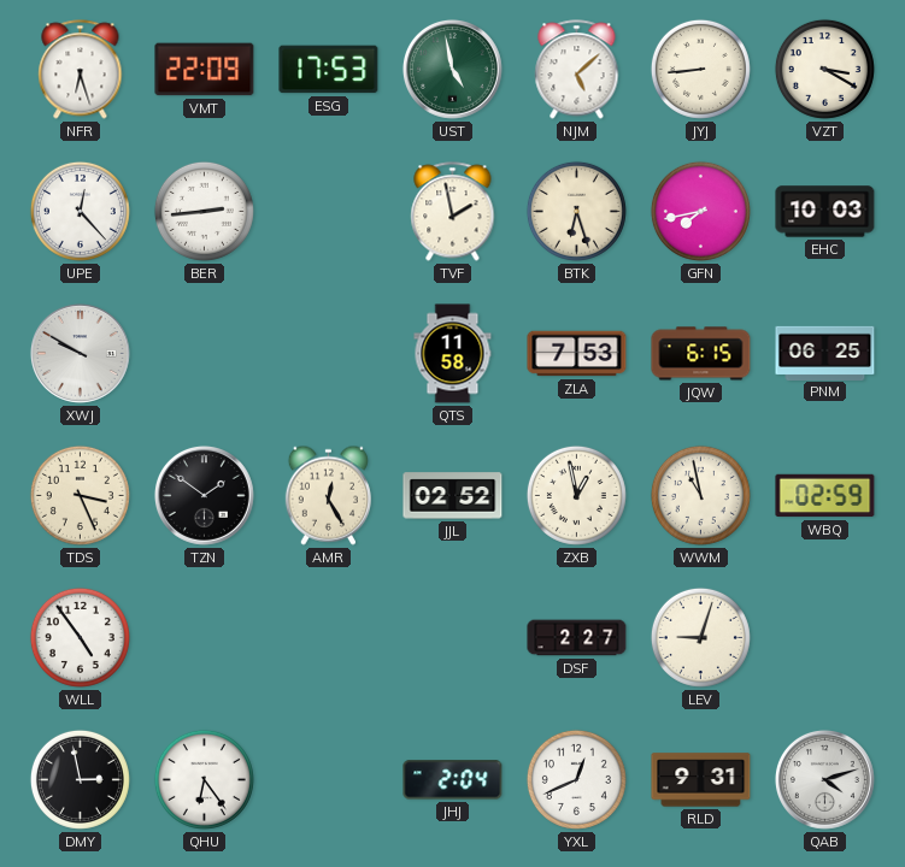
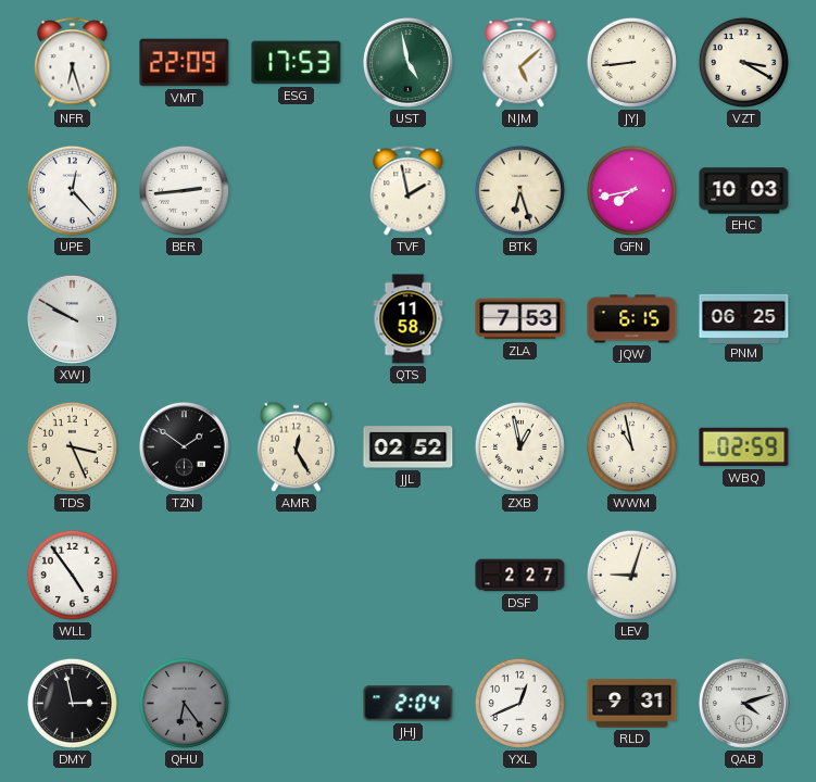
QHU dial: white -> grey
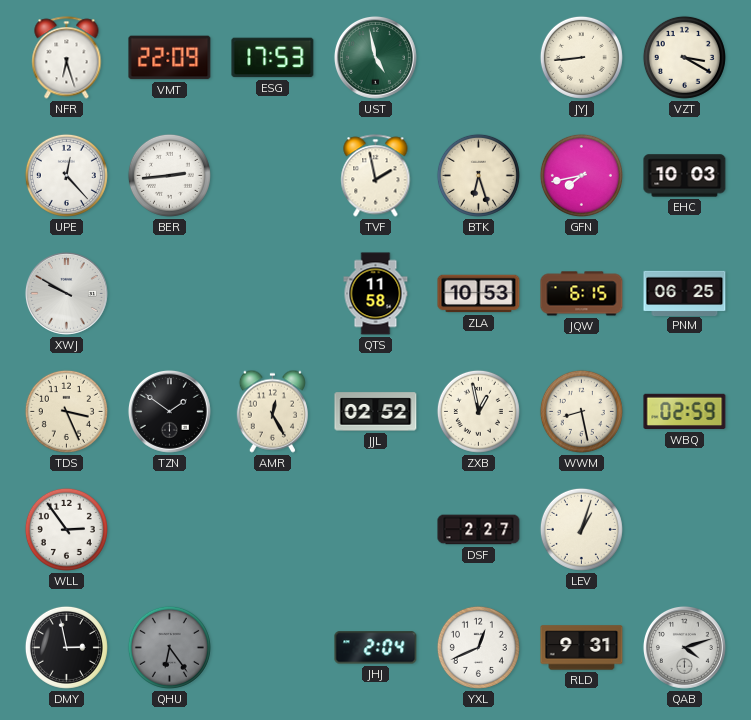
NJM: 5:08 -> none
ZLA: 7:53 -> 10:53
WWM: 10:58 -> 8:28
WLL: 4:54 -> 2:54
LEV: 9:03 -> 1:03
